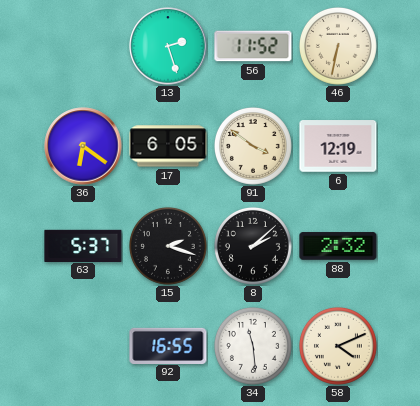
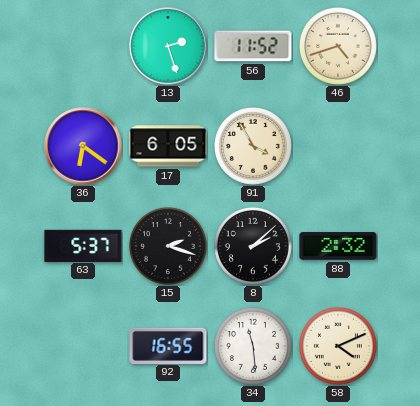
46: 6:32 -> 4:42
91: 3:51 -> 3:55
6: 12:19 -> none
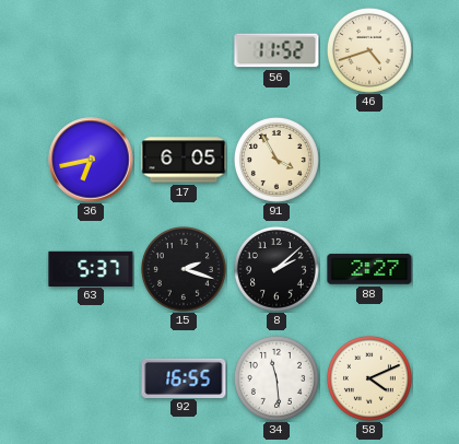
13: 2:27 -> none
36: 6:21 -> 6:43
88: 2:32 -> 2:27
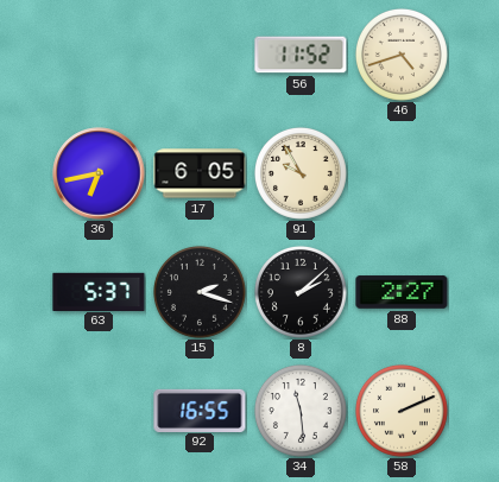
91: 3:55 -> 9:55
58: 4:11 -> 2:11
